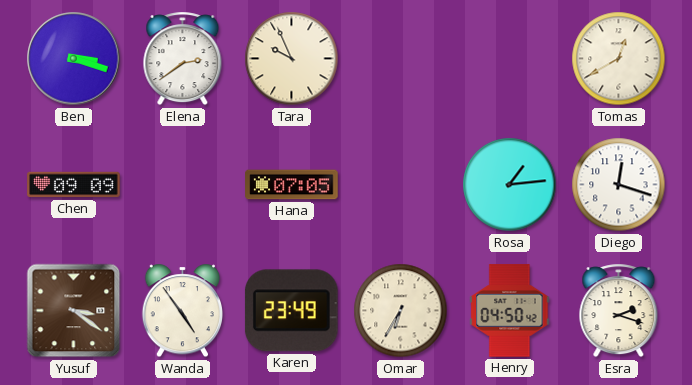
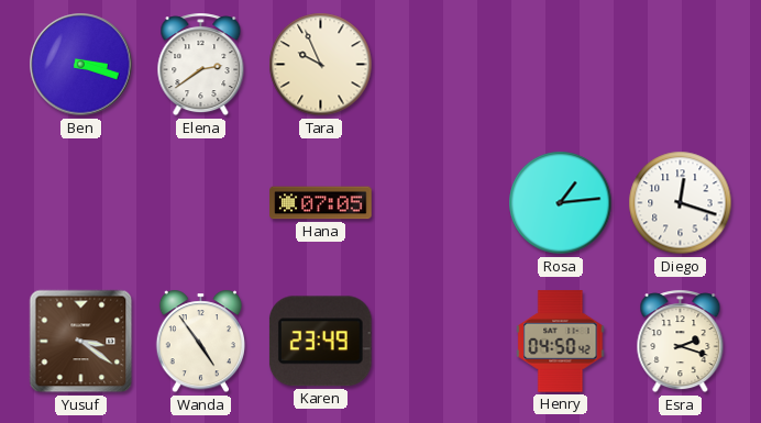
Tomas: 12:40 -> none
Chen: 09:09 -> none
Omar: 6:35 -> none
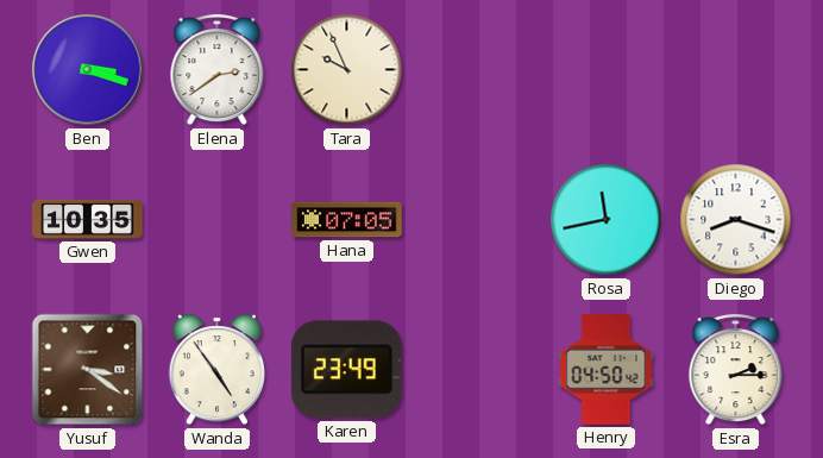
Gwen: none -> 10:35
Rosa: 1:14 -> 11:43
Diego: 12:18 -> 8:18
Esra: 2:18 -> 2:15
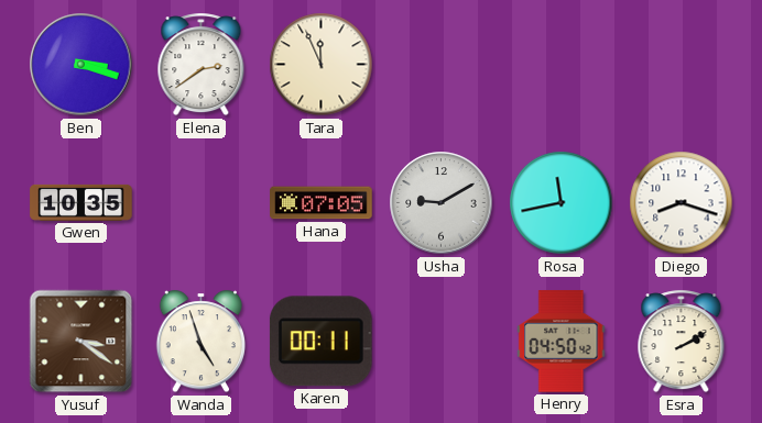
Tara: 9:56 -> 11:56
Usha: none -> 9:10
Wanda: 4:54 -> 4:57
Karen: 23:49 -> 00:11
Esra: 2:15 -> 2:10
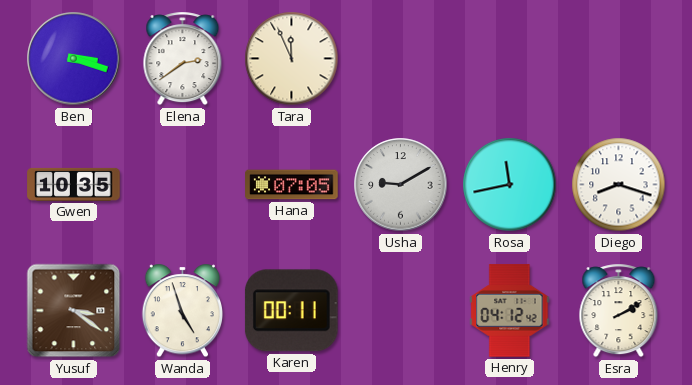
Henry: 04:50 -> 04:12
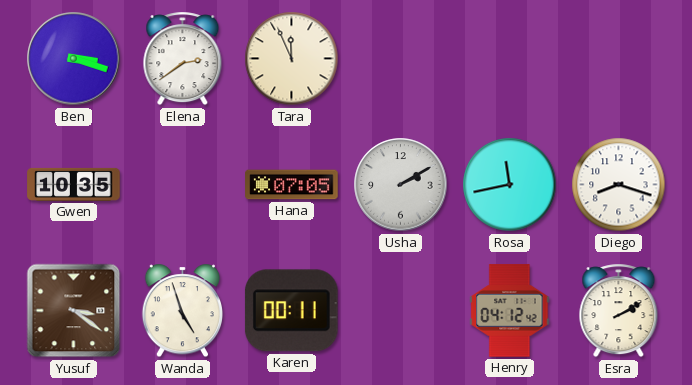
Usha: 9:10 -> 2:10
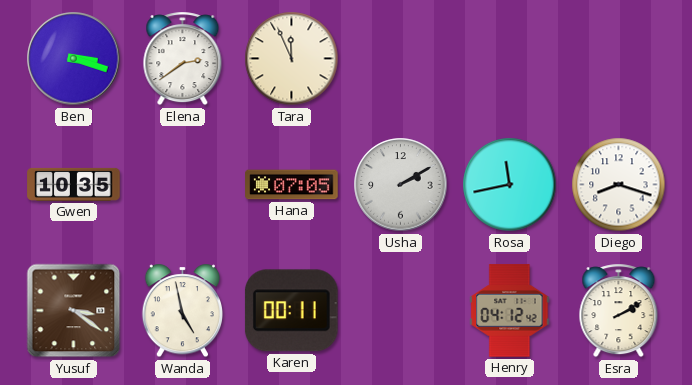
Wanda: 4:57 -> 4:58
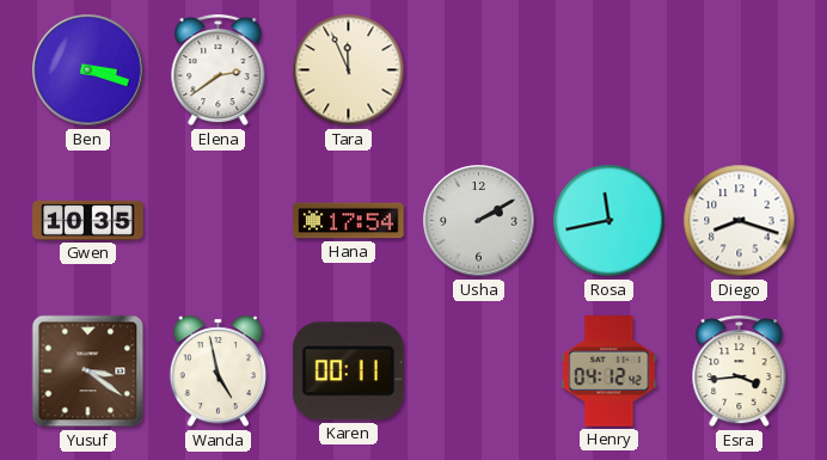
Hana: 07:05 -> 17:54
Esra: 2:10 -> 3:44
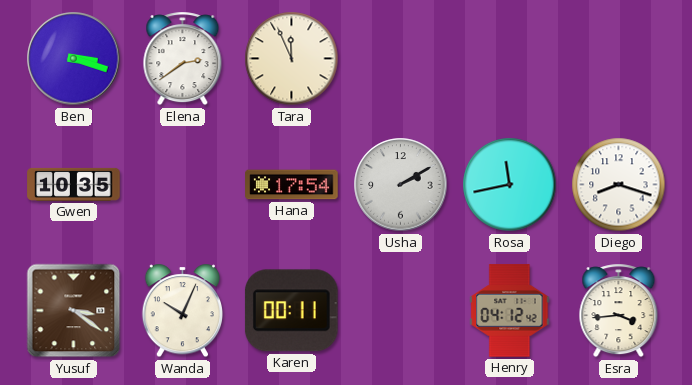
Wanda: 4:58 -> 10:04
